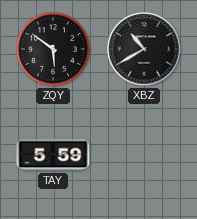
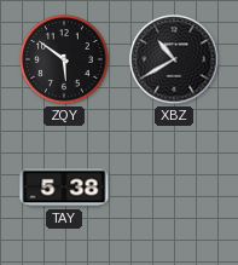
TAY: 5:59 -> 5:38
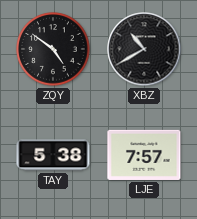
ZQY: 5:51 -> 4:51
LJE: none -> 7:57
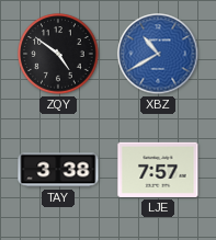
XBZ dial: black -> blue
TAY: 5:38 -> 3:38
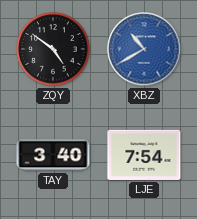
TAY: 3:38 -> 3:40
LJE: 7:57 -> 7:54
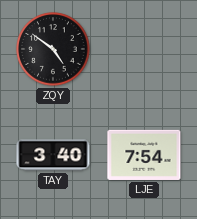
XBZ: 10:40 -> none
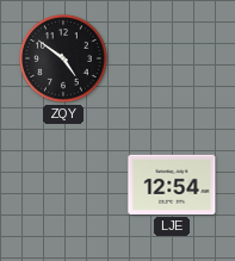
TAY: 3:40 -> none
LJE: 7:54 -> 12:54
